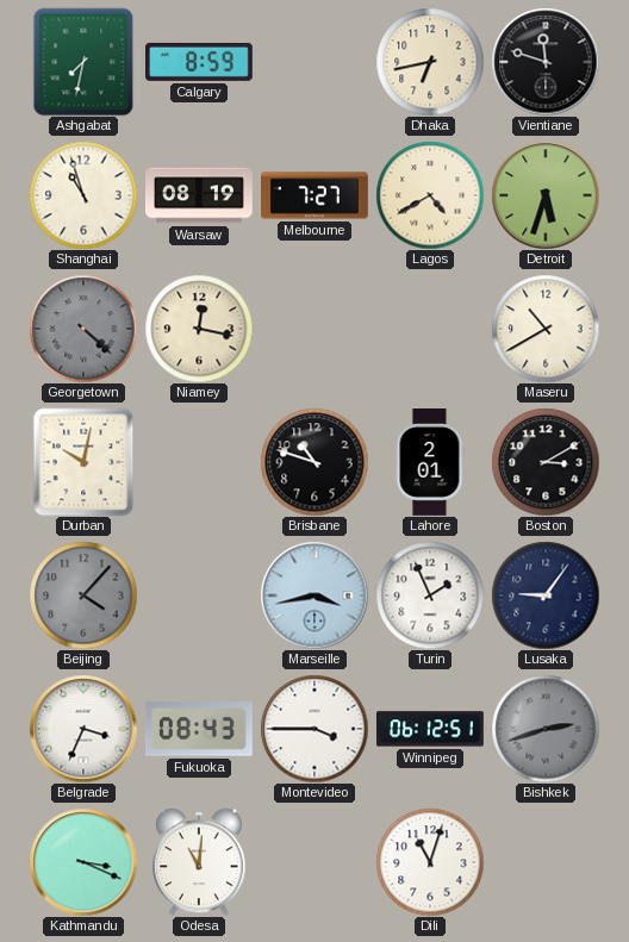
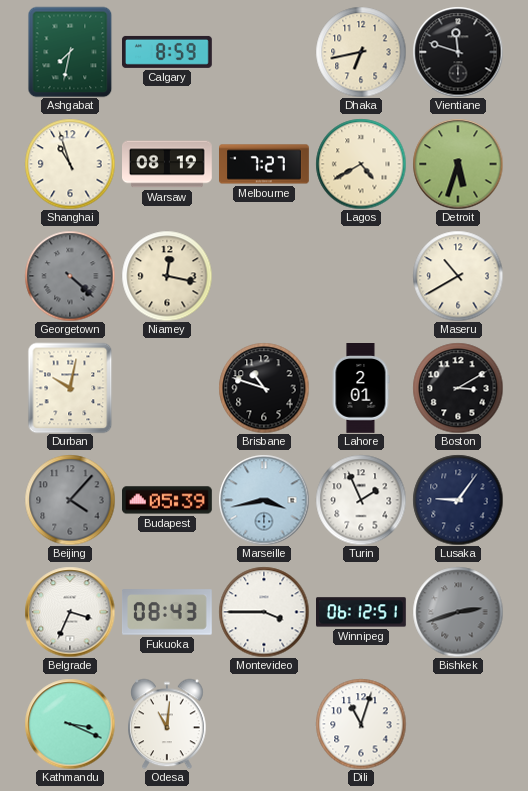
Budapest: none -> 05:39
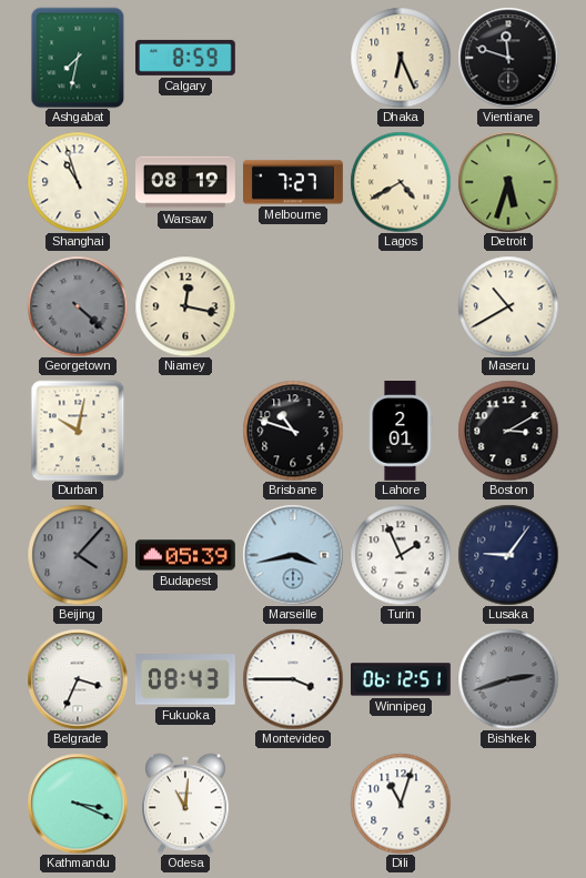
Dhaka: 6:43 -> 6:26
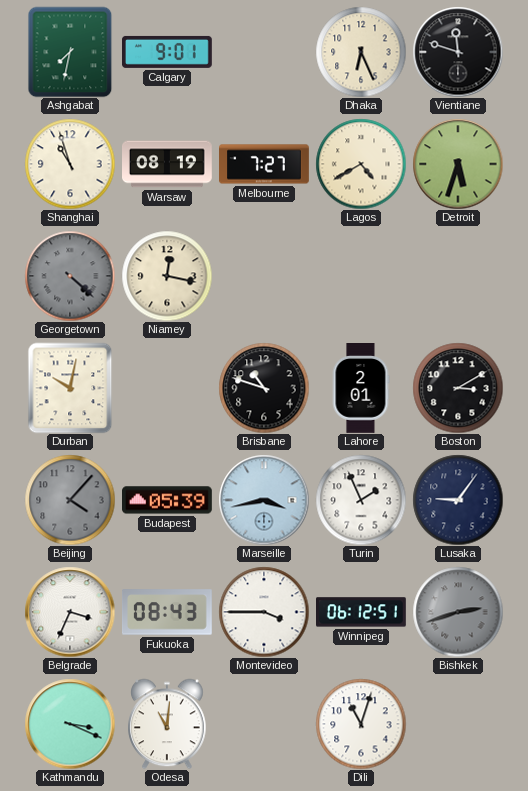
Calgary: 8:59 -> 9:01
Maseru: 10:40 -> none
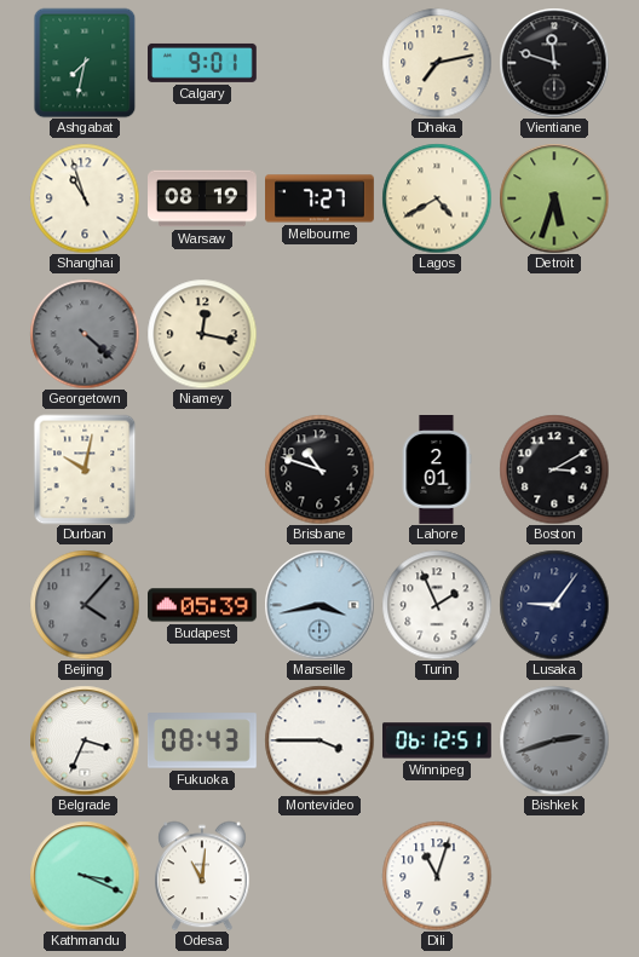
Dhaka: 6:26 -> 7:13
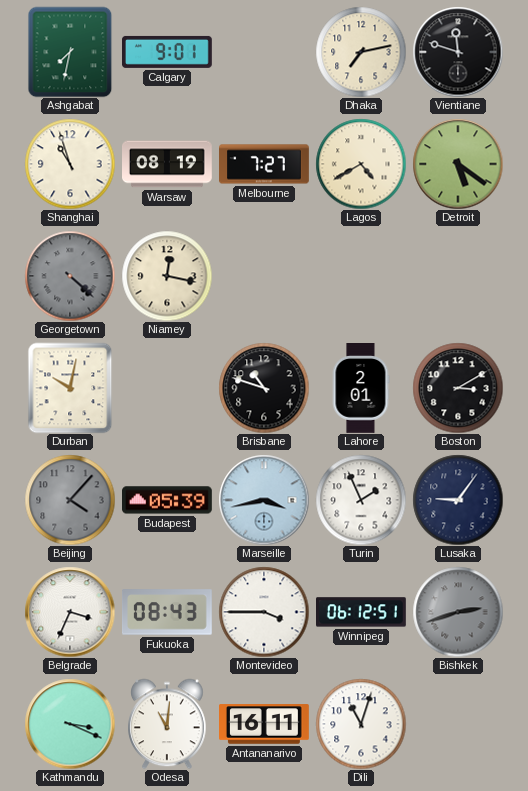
Detroit: 5:33 -> 5:21
Antananarivo: none -> 16:11
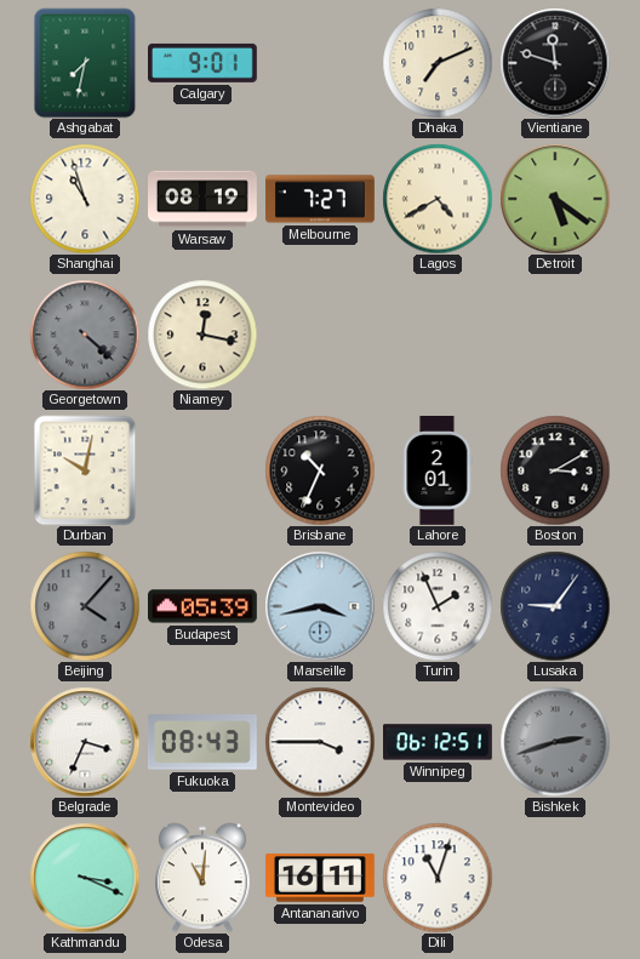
Dhaka: 7:13 -> 7:11
Brisbane: 10:48 -> 10:34
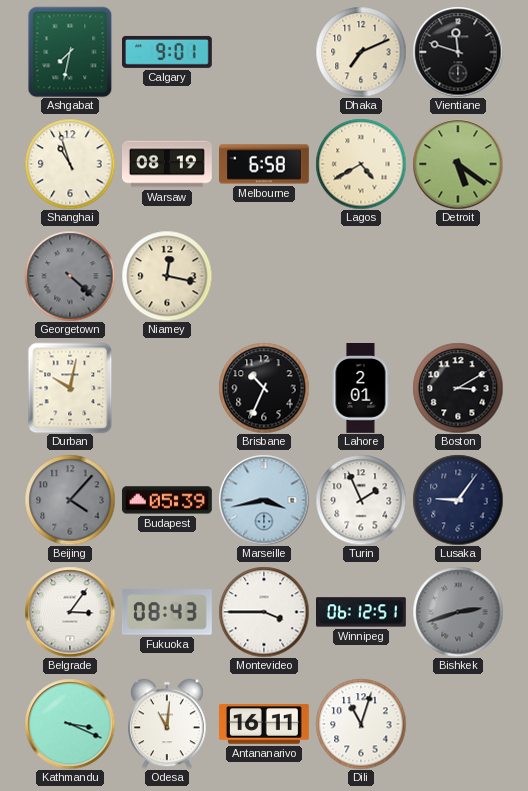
Melbourne: 7:27 -> 6:58
Belgrade: 3:34 -> 3:06
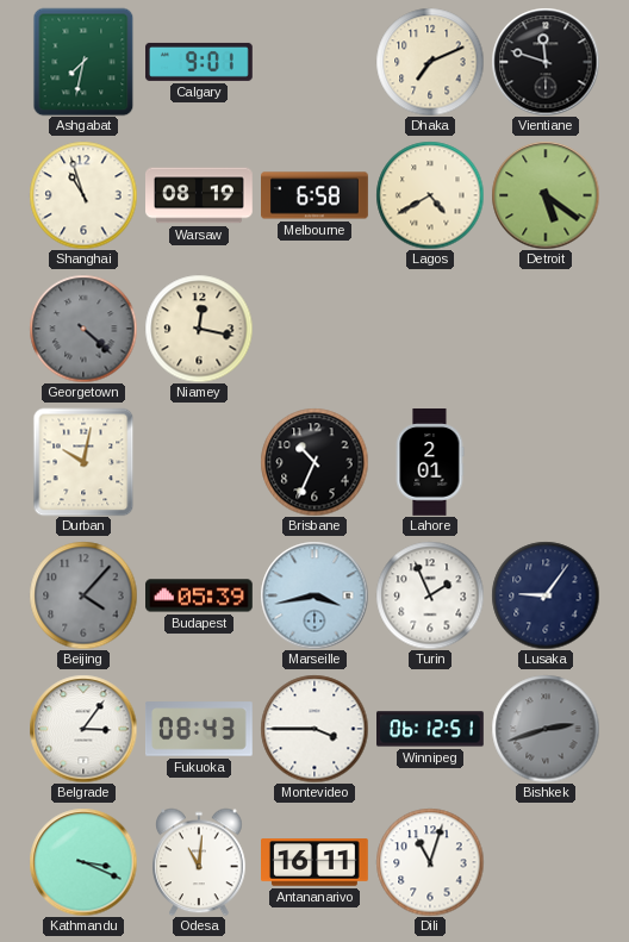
Boston: 3:10 -> none
